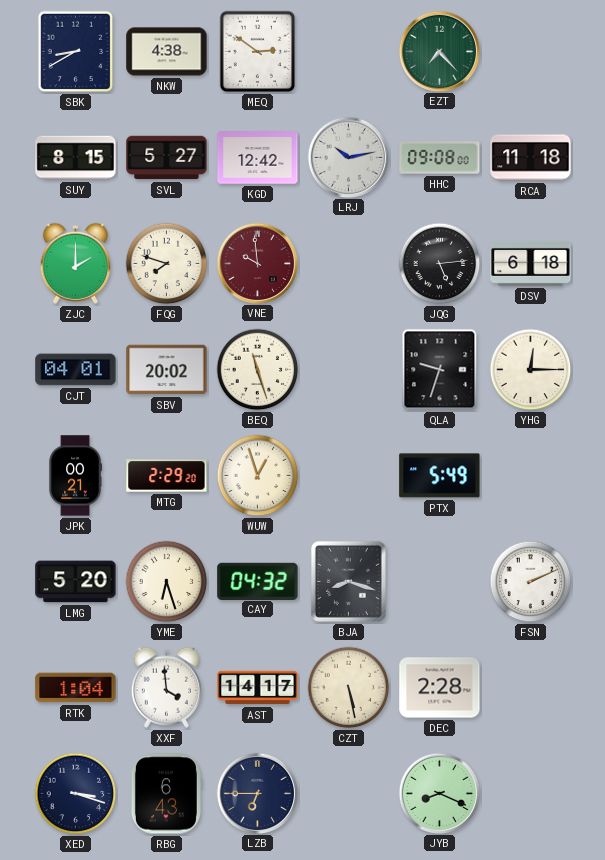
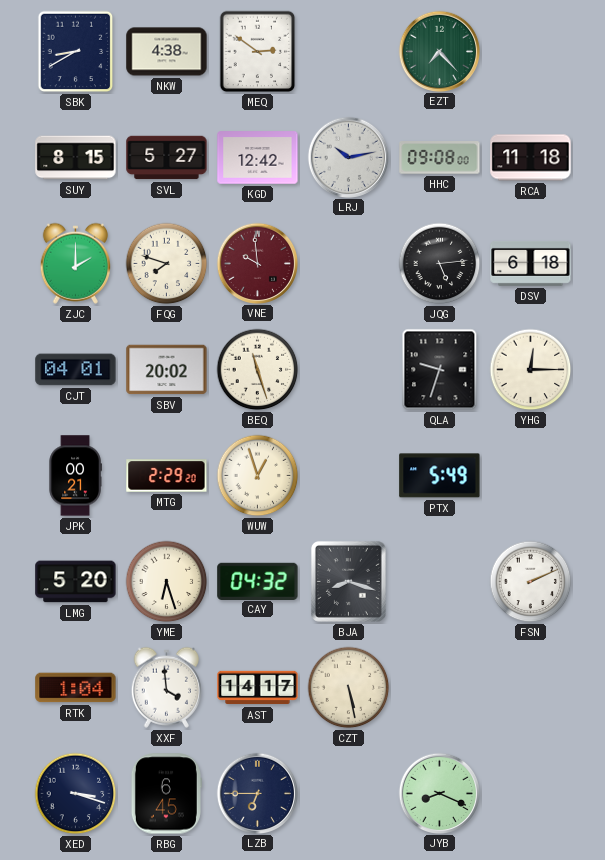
DEC: 2:28 -> none
RBG: 6:43 -> 6:45
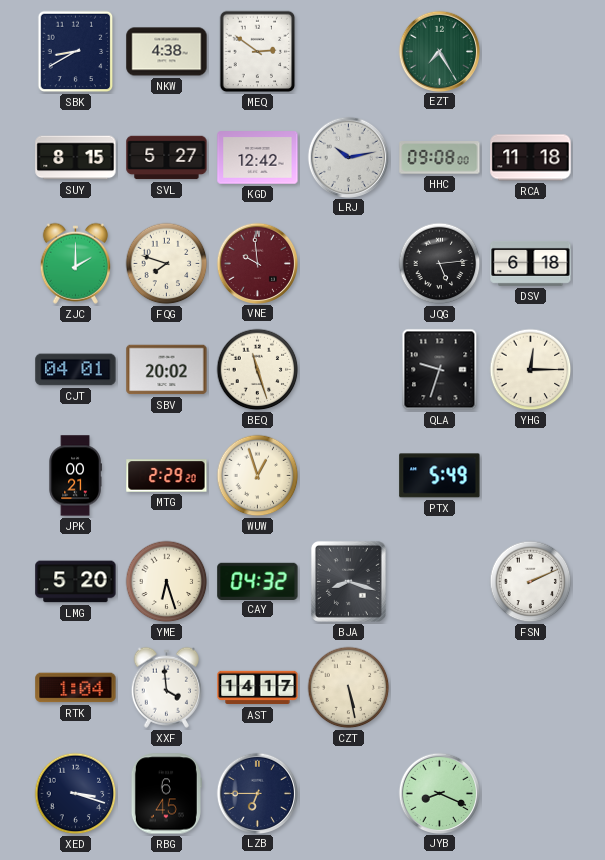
EZT: 7:23 -> 7:25
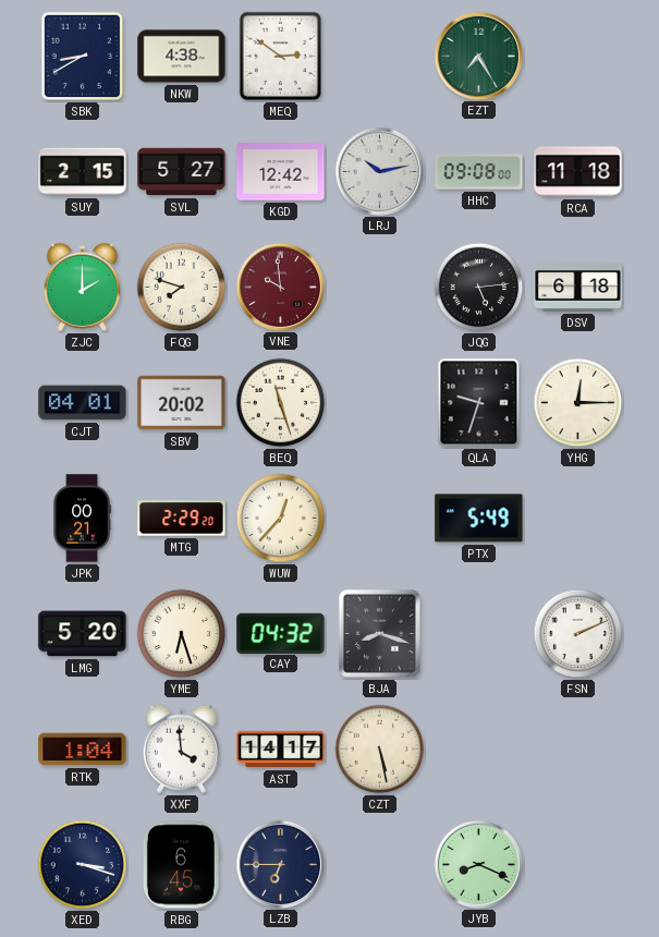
SUY: 8:15 -> 2:15
WUW: 12:57 -> 12:37
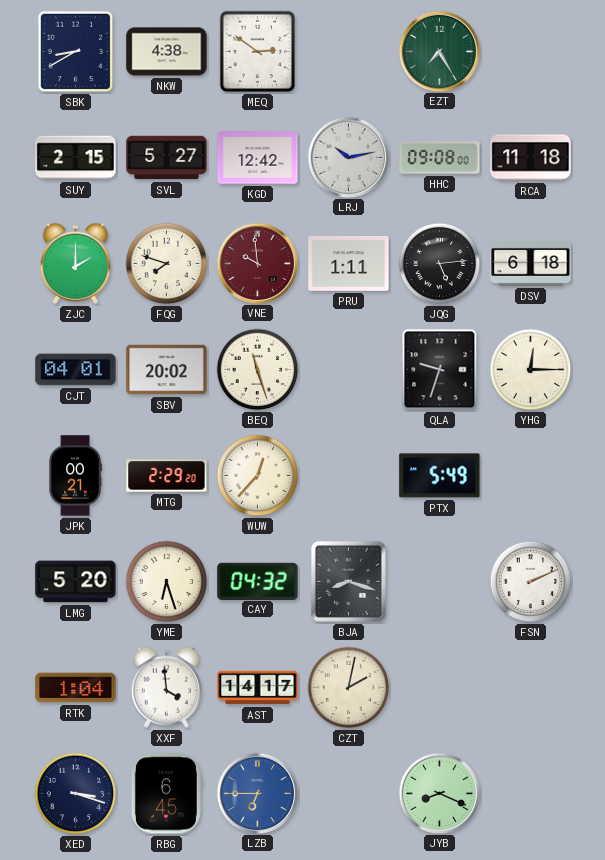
PRU: none -> 1:11
CZT: 5:28 -> 2:02
LZB dial: navy -> blue
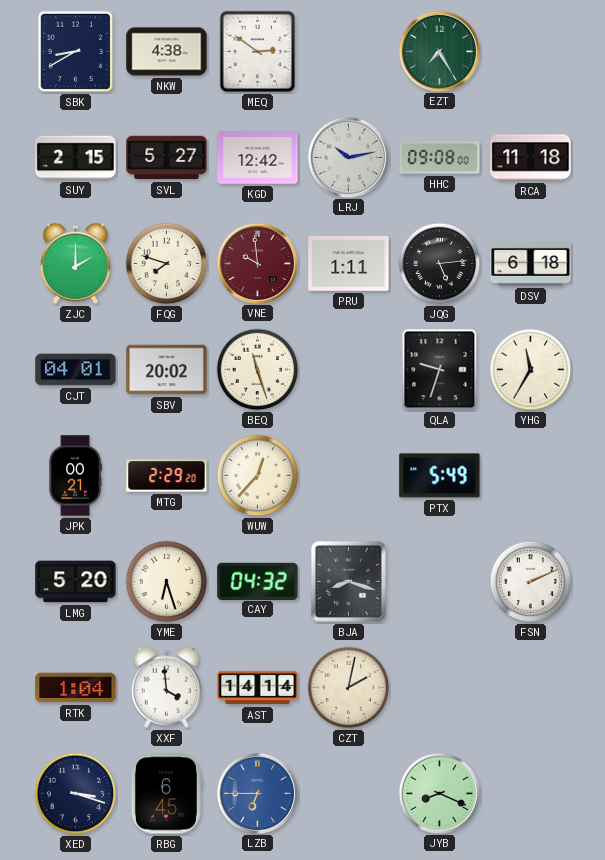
YHG: 12:15 -> 11:35
AST: 14:17 -> 14:14
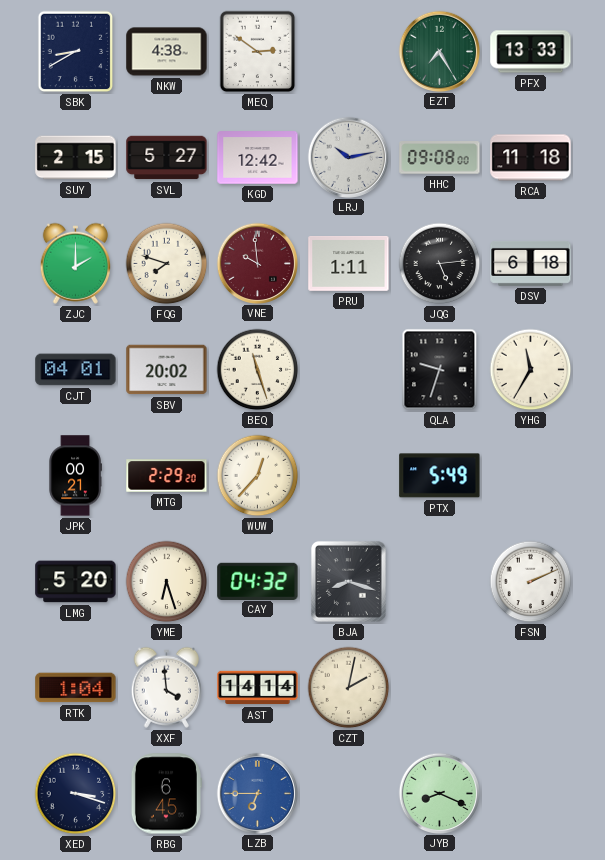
PFX: none -> 13:33
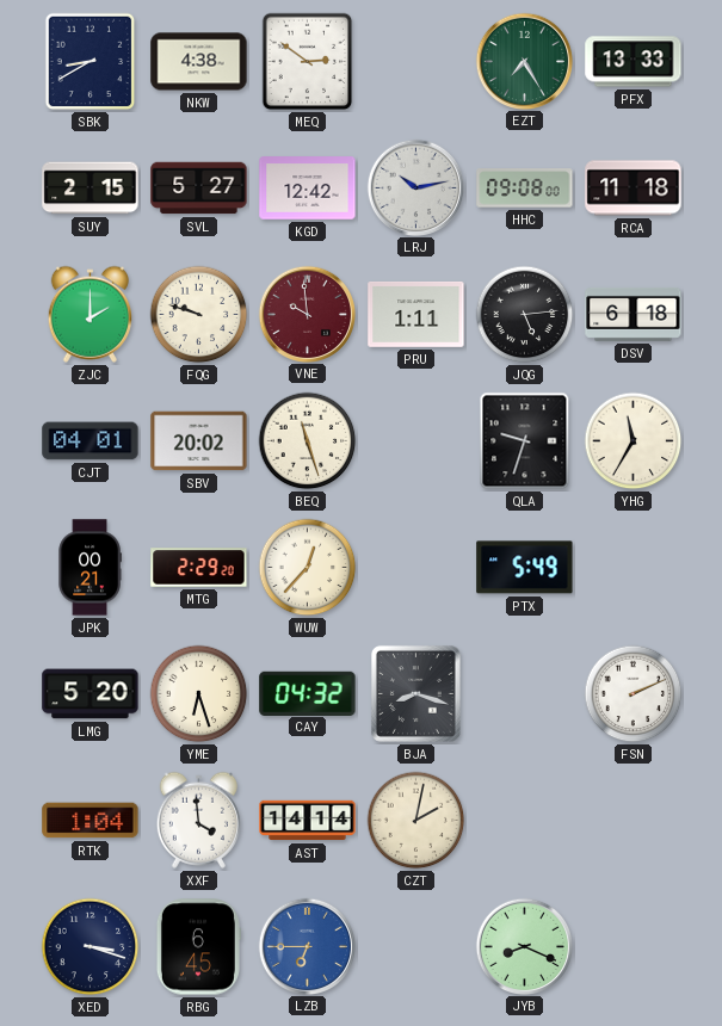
FQG: 7:48 -> 9:48
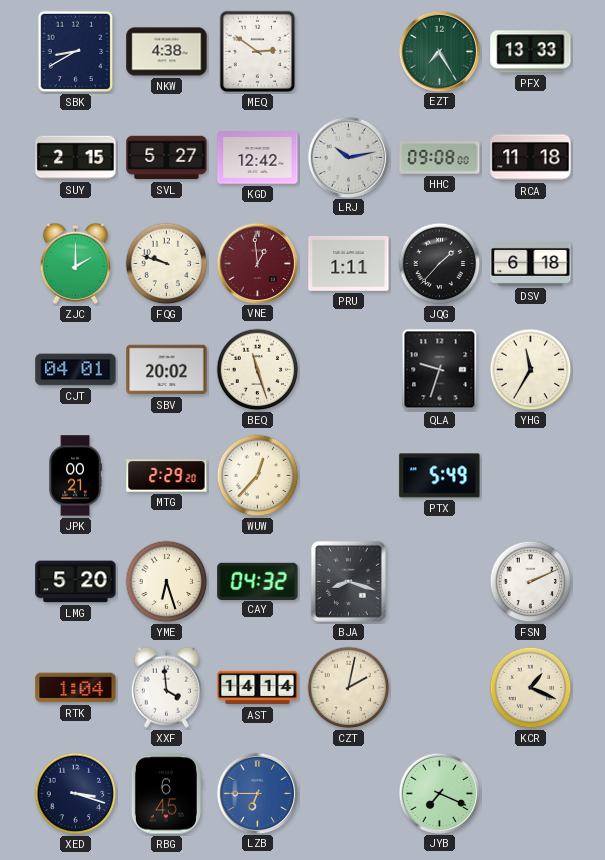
VNE: 9:59 -> 12:59
JQG: 5:14 -> 1:37
KCR: none -> 1:19
JYB: 8:19 -> 7:19
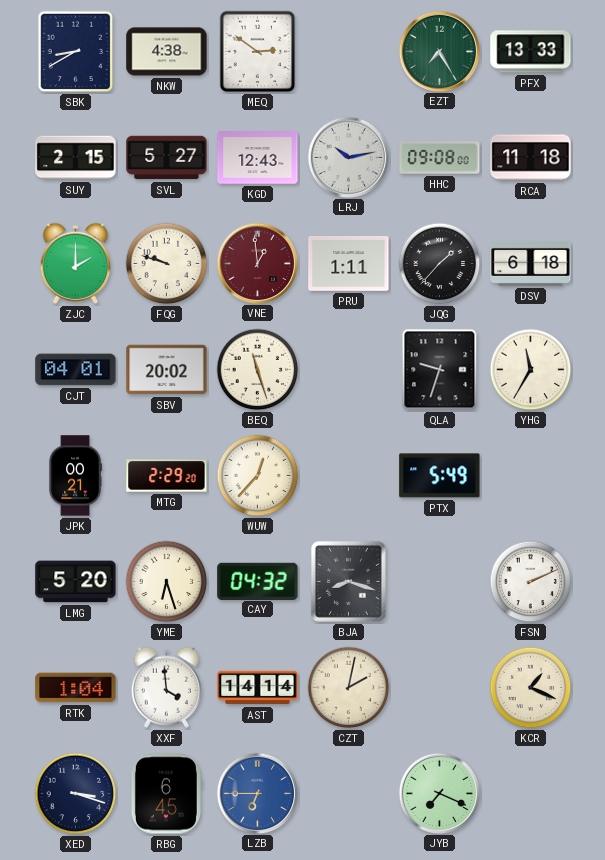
KGD: 12:42 -> 12:43
